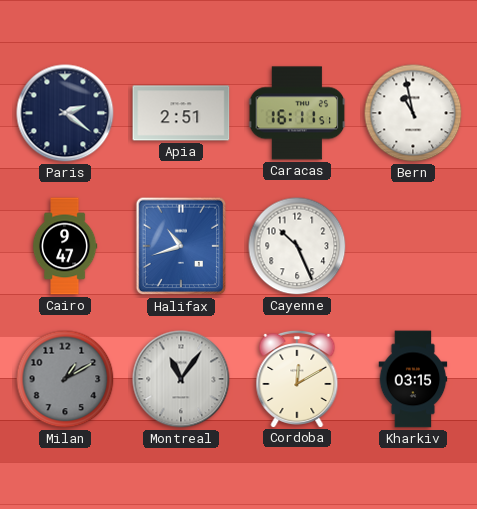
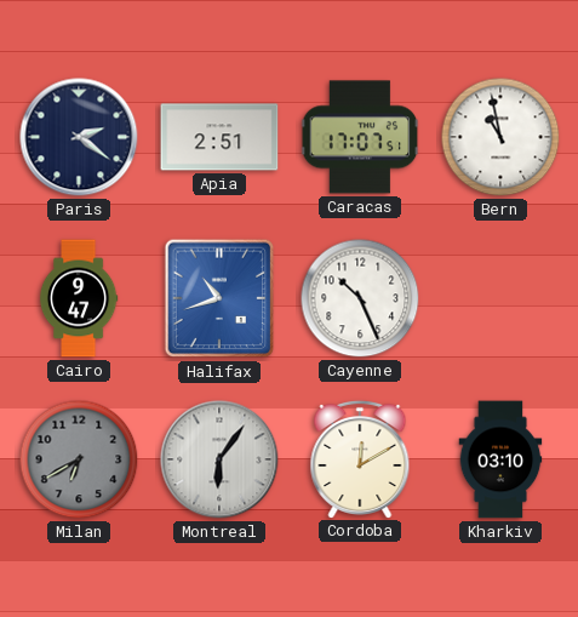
Caracas: 16:11 -> 17:07
Milan: 1:10 -> 6:40
Montreal: 11:06 -> 6:06
Kharkiv: 03:15 -> 03:10
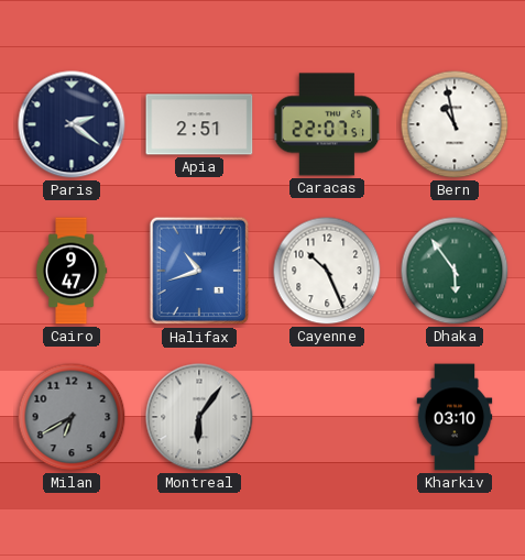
Caracas: 17:07 -> 22:07
Dhaka: none -> 5:54
Cordoba: 12:10 -> none
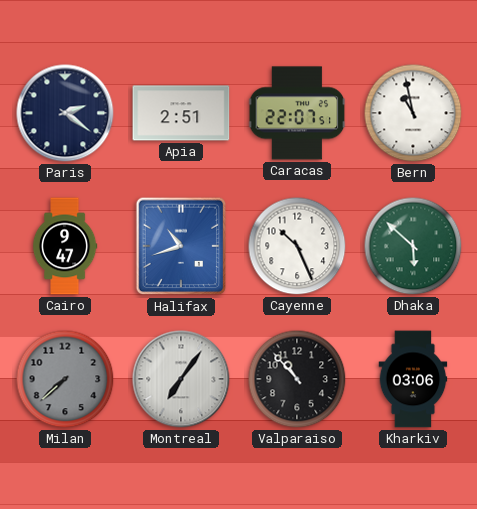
Dhaka: 5:54 -> 5:52
Milan: 6:40 -> 7:38
Montreal: 6:06 -> 7:06
Valparaiso: none -> 10:53
Kharkiv: 03:10 -> 03:06
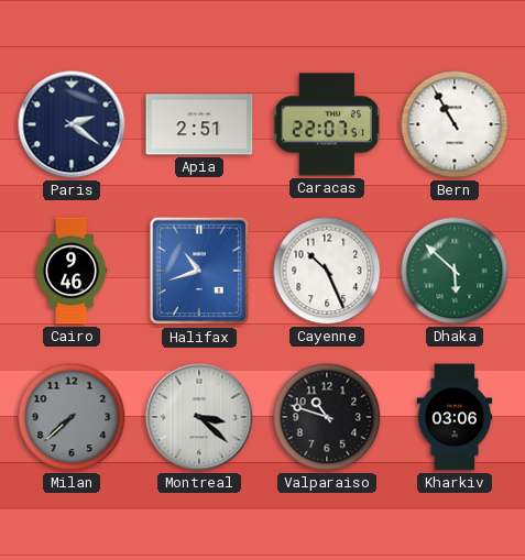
Bern: 10:58 -> 10:55
Cairo: 9:47 -> 9:46
Montreal: 7:06 -> 3:22
Valparaiso: 10:53 -> 10:48
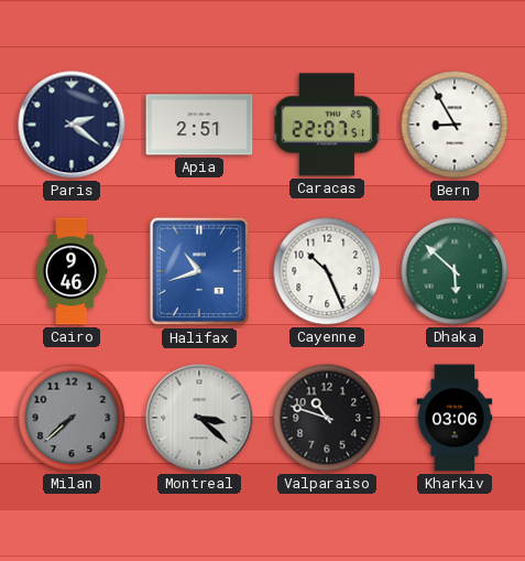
Bern: 10:55 -> 8:55
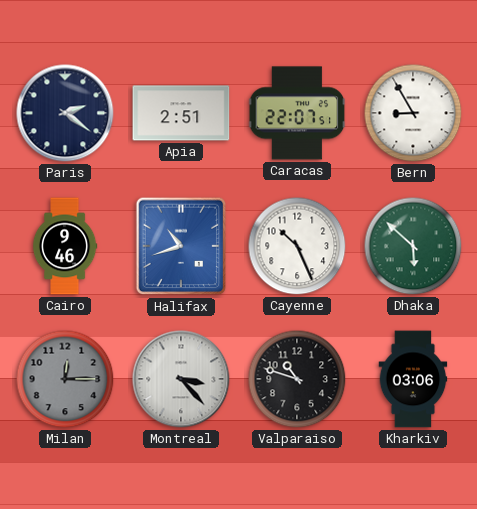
Milan: 7:38 -> 12:15
Montreal: 3:22 -> 3:23
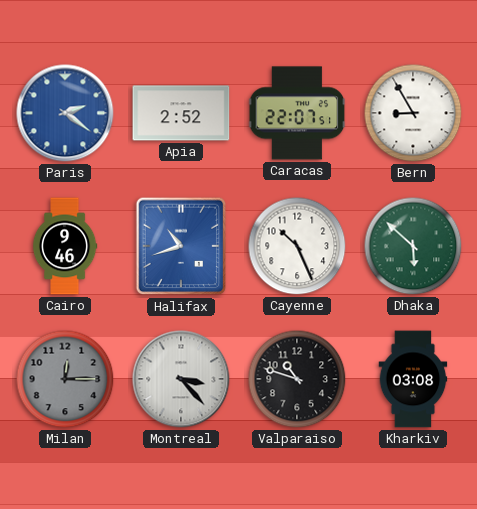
Paris dial: navy -> blue
Apia: 2:51 -> 2:52
Kharkiv: 03:06 -> 03:08
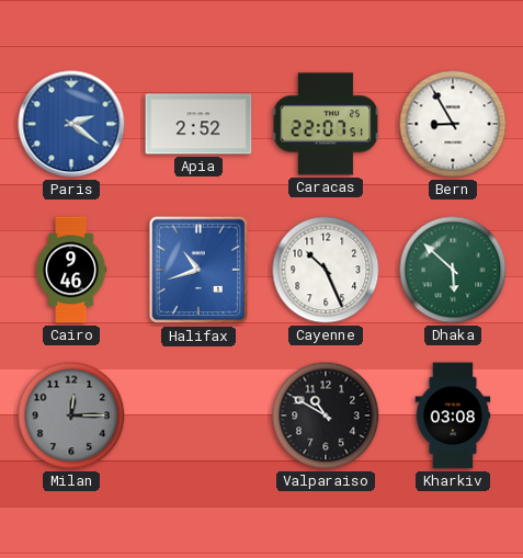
Montreal: 3:23 -> none
Valparaiso: 10:48 -> 10:50
